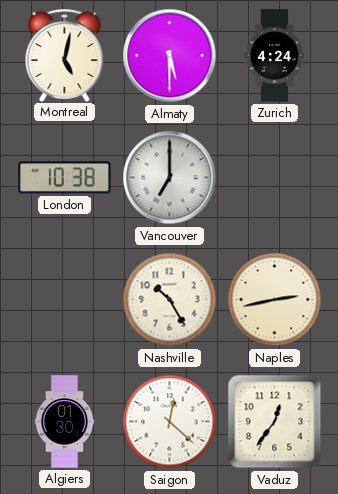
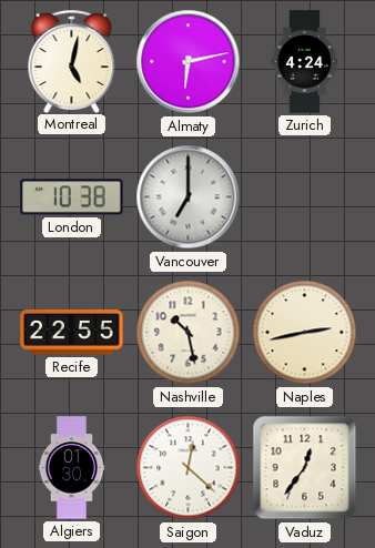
Almaty: 5:30 -> 6:13
Recife: none -> 22:55
Nashville: 10:25 -> 10:28
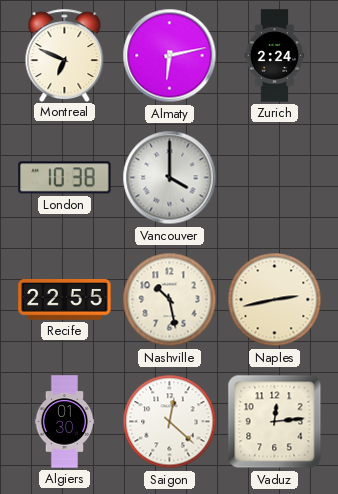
Montreal: 5:02 -> 6:49
Zurich: 4:24 -> 2:24
Vancouver: 7:00 -> 4:00
Vaduz: 12:36 -> 12:14
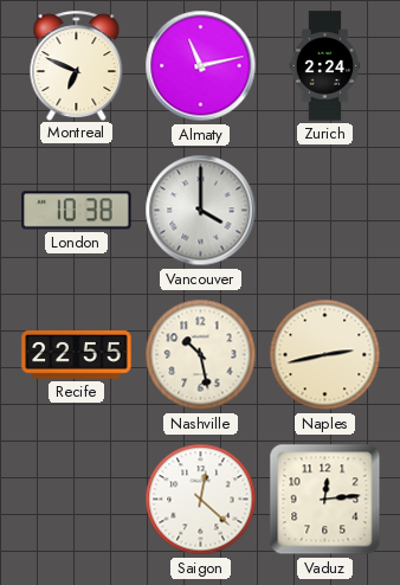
Almaty: 6:13 -> 11:13
Algiers: 01:30 -> none
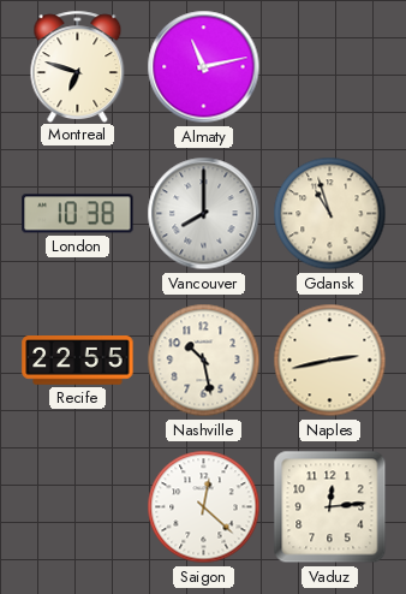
Montreal: 6:49 -> 6:48
Zurich: 2:24 -> none
Vancouver: 4:00 -> 8:00
Gdansk: none -> 10:57
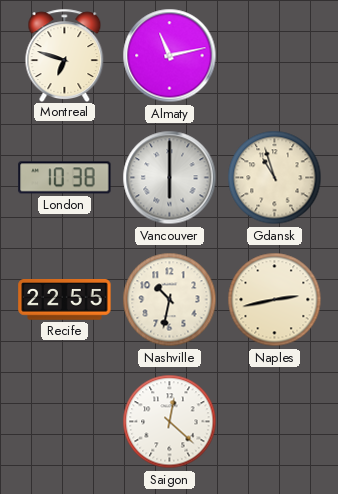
Vancouver: 8:00 -> 6:00
Nashville: 10:28 -> 10:32
Vaduz: 12:14 -> none
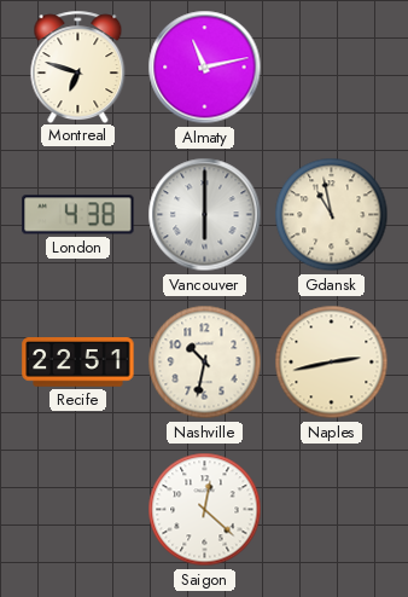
London: 10:38 -> 4:38
Gdansk: 10:57 -> 10:58
Recife: 22:55 -> 22:51
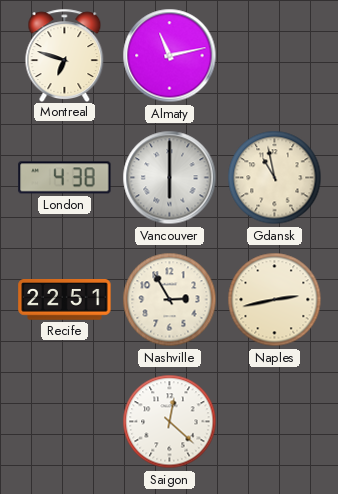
Nashville: 10:32 -> 2:55
